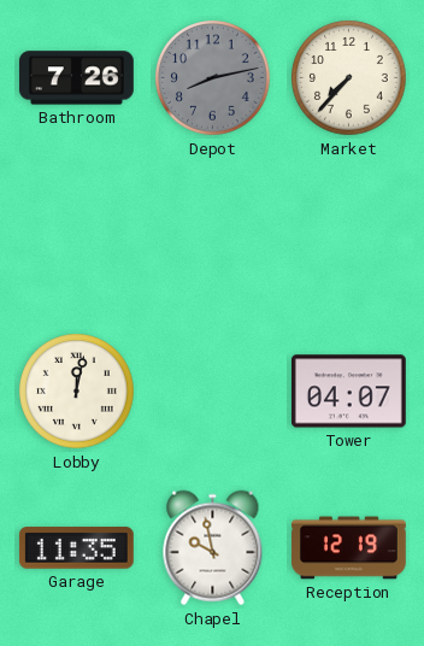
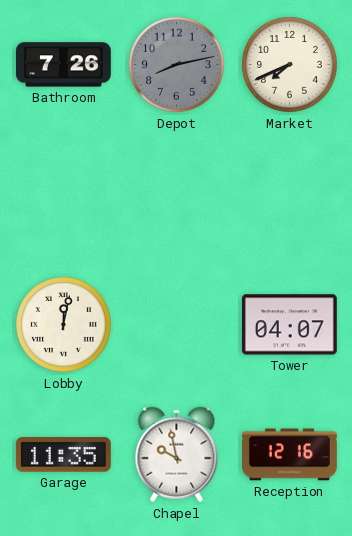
Market: 7:37 -> 7:41
Reception: 12:19 -> 12:16
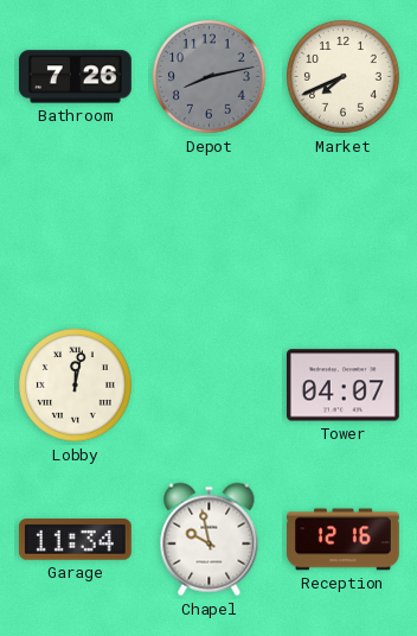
Garage: 11:35 -> 11:34
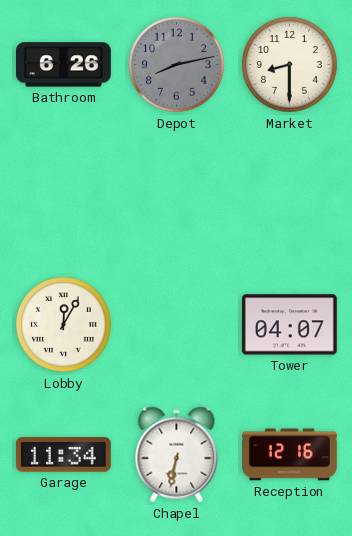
Bathroom: 7:26 -> 6:26
Market: 7:41 -> 8:30
Lobby: 12:02 -> 12:05
Chapel: 9:58 -> 6:32
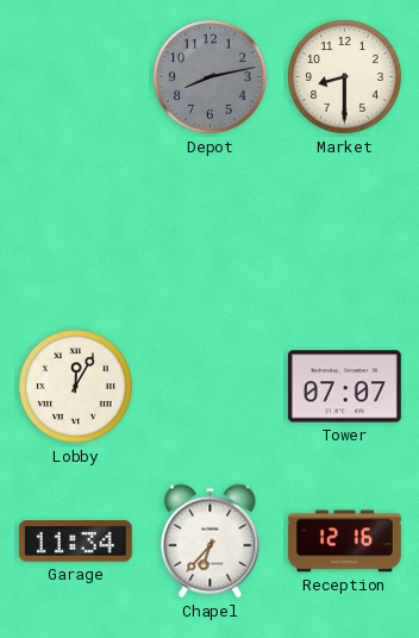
Bathroom: 6:26 -> none
Tower: 04:07 -> 07:07
Chapel: 6:32 -> 6:37
